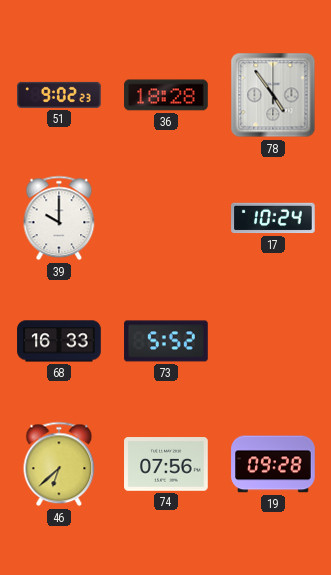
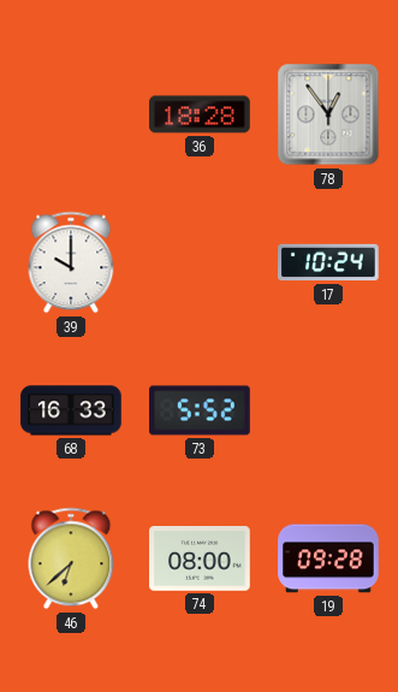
51: 9:02 -> none
78: 4:54 -> 12:54
74: 07:56 -> 08:00
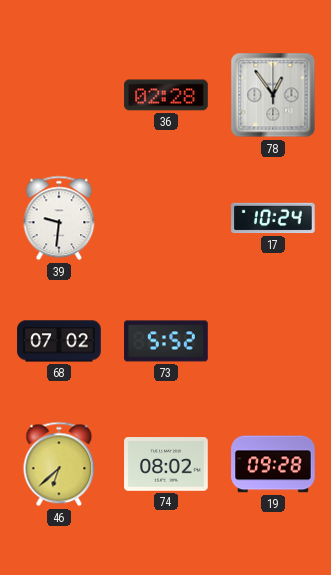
36: 18:28 -> 02:28
39: 10:00 -> 9:31
68: 16:33 -> 07:02
74: 08:00 -> 08:02
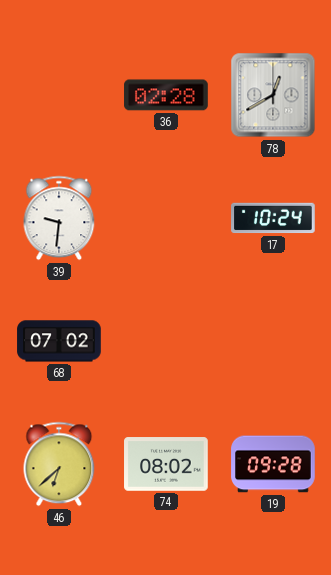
78: 12:54 -> 12:40
73: 5:52 -> none
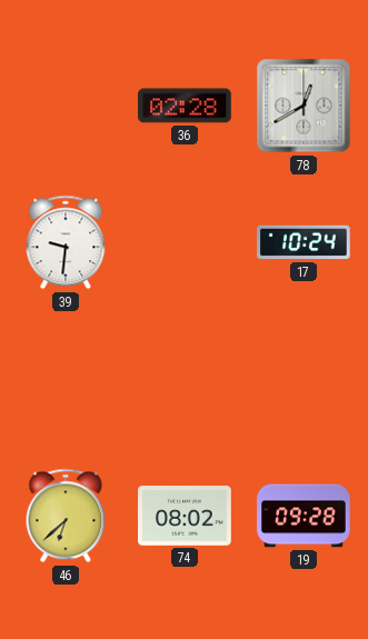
68: 07:02 -> none
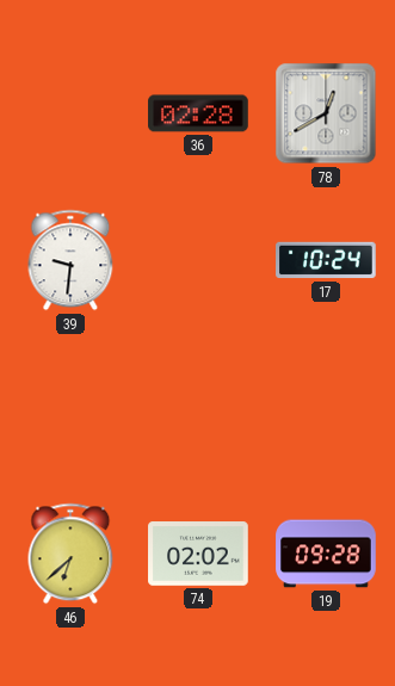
74: 08:02 -> 02:02
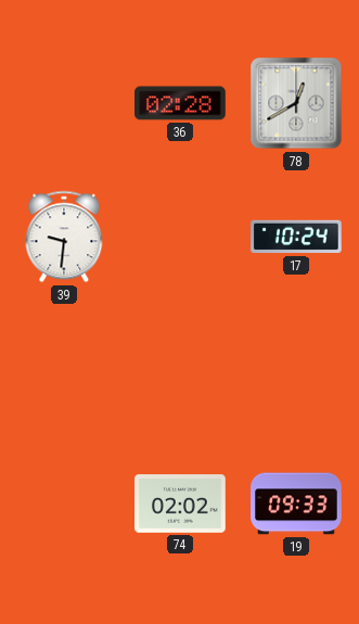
46: 6:38 -> none
19: 09:28 -> 09:33
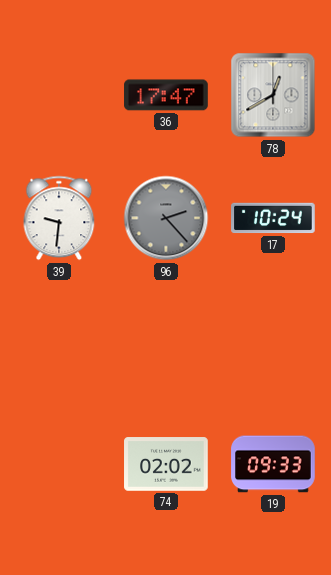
36: 02:28 -> 17:47
96: none -> 2:23
